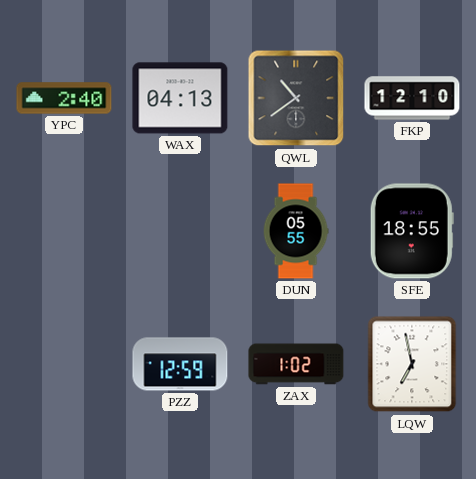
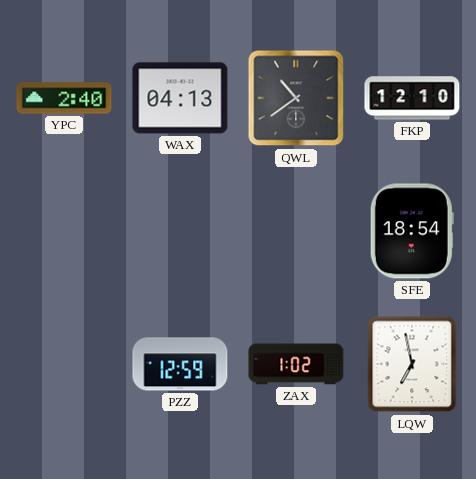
DUN: 05:55 -> none
SFE: 18:55 -> 18:54
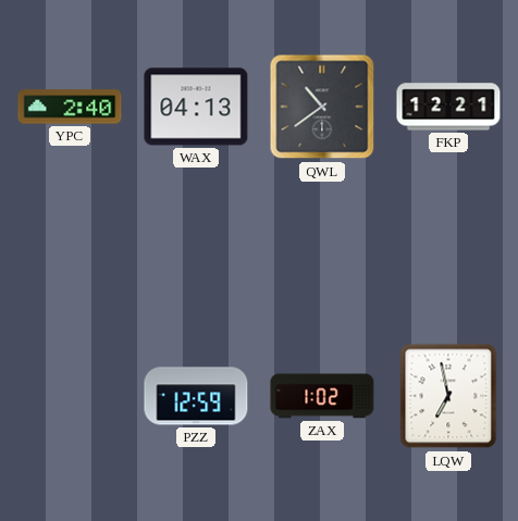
FKP: 12:10 -> 12:21
SFE: 18:54 -> none
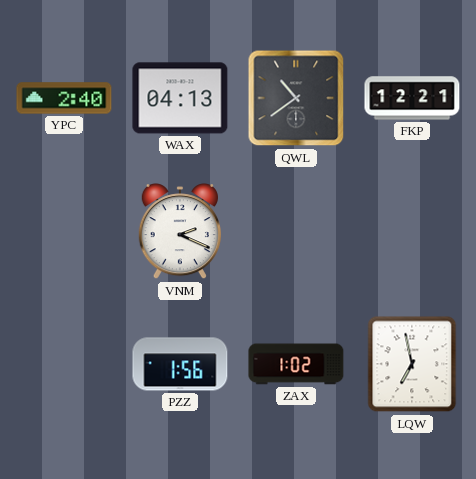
VNM: none -> 2:19
PZZ: 12:59 -> 1:56
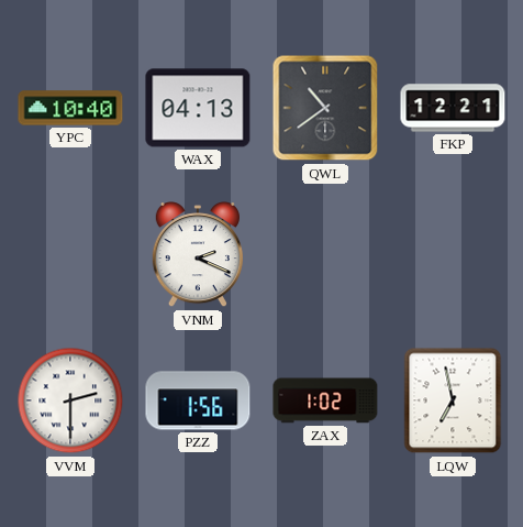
YPC: 2:40 -> 10:40
VVM: none -> 2:30
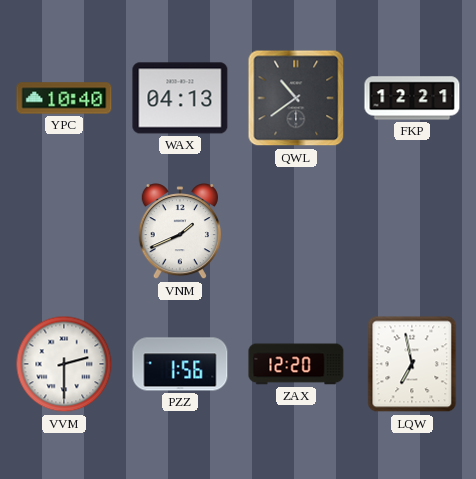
VNM: 2:19 -> 1:41
ZAX: 1:02 -> 12:20
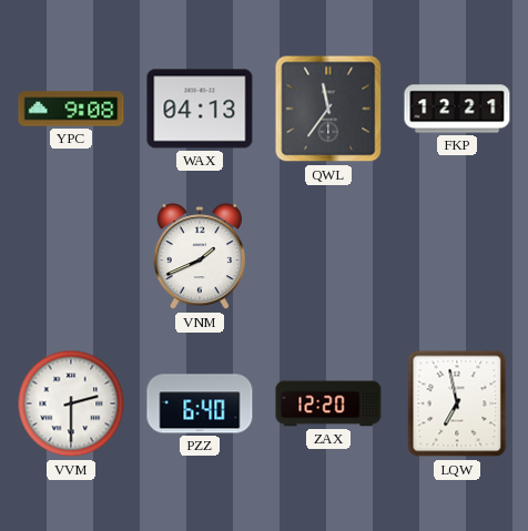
YPC: 10:40 -> 9:08
QWL: 10:39 -> 11:36
PZZ: 1:56 -> 6:40
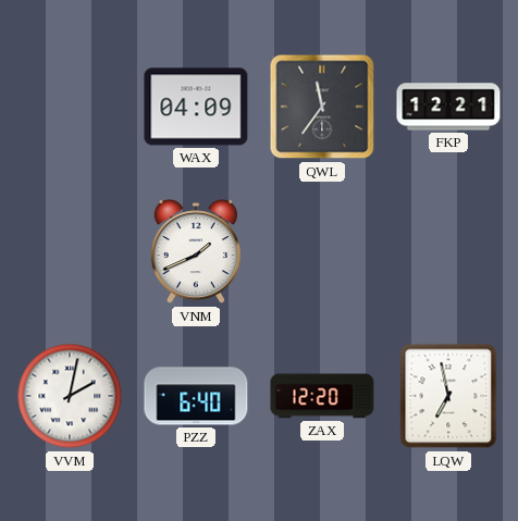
YPC: 9:08 -> none
WAX: 04:13 -> 04:09
VVM: 2:30 -> 2:02
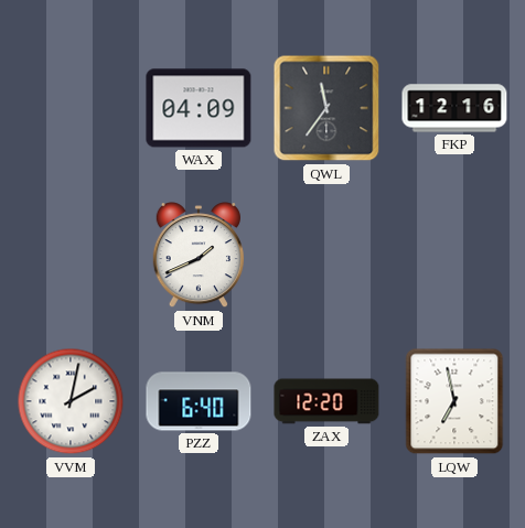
FKP: 12:21 -> 12:16
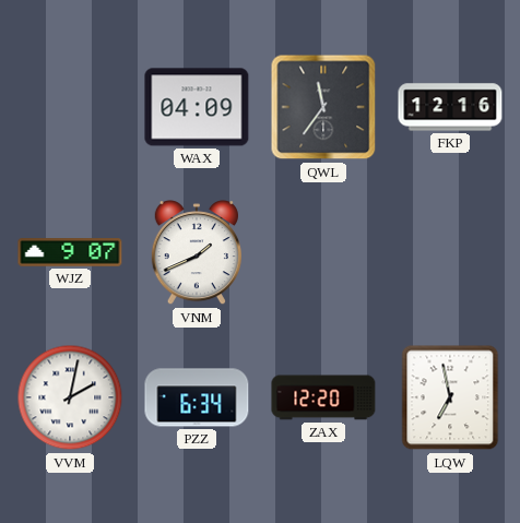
WJZ: none -> 9:07
PZZ: 6:40 -> 6:34
